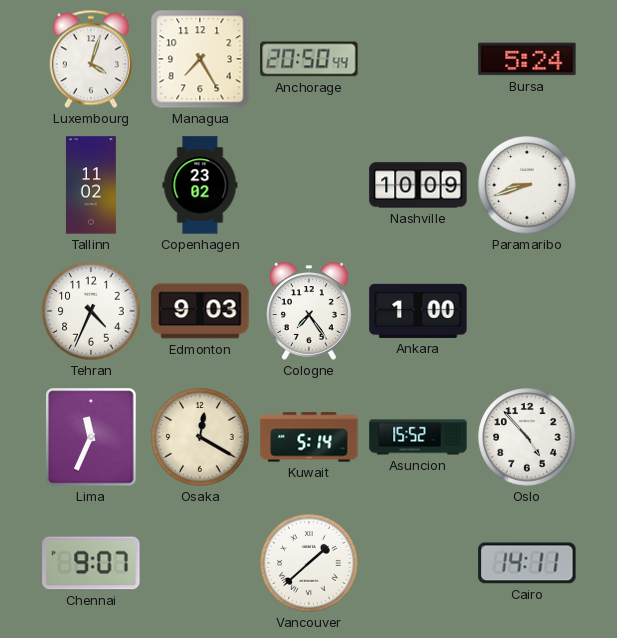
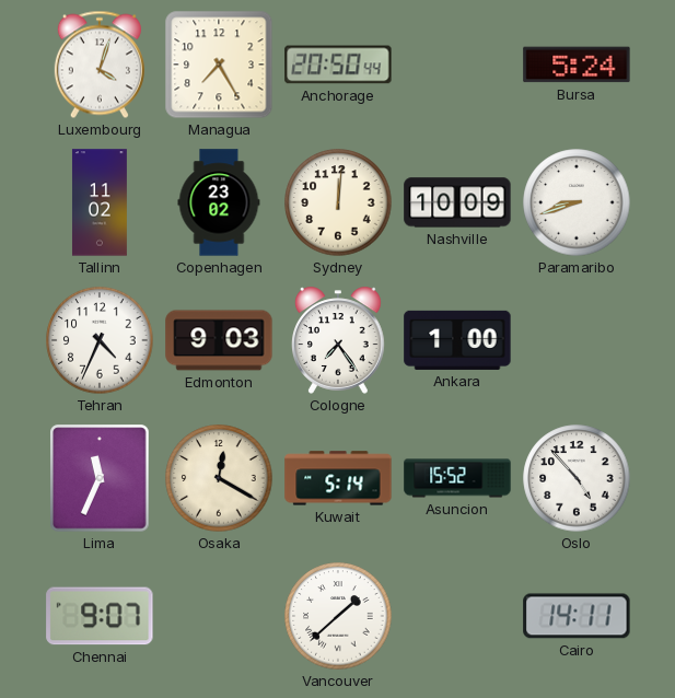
Sydney: none -> 12:01
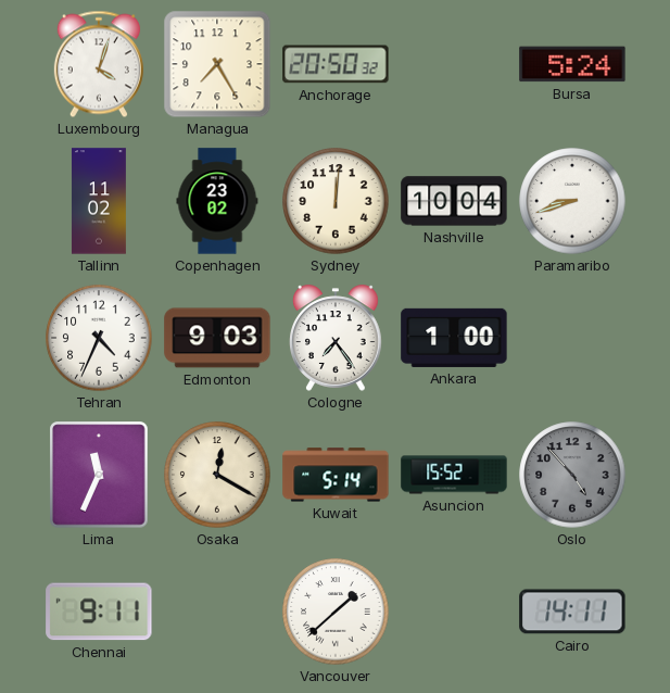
Anchorage: 20:50:44 -> 20:50:32
Nashville: 10:09 -> 10:04
Oslo dial: white -> grey
Chennai: 9:07 -> 9:11
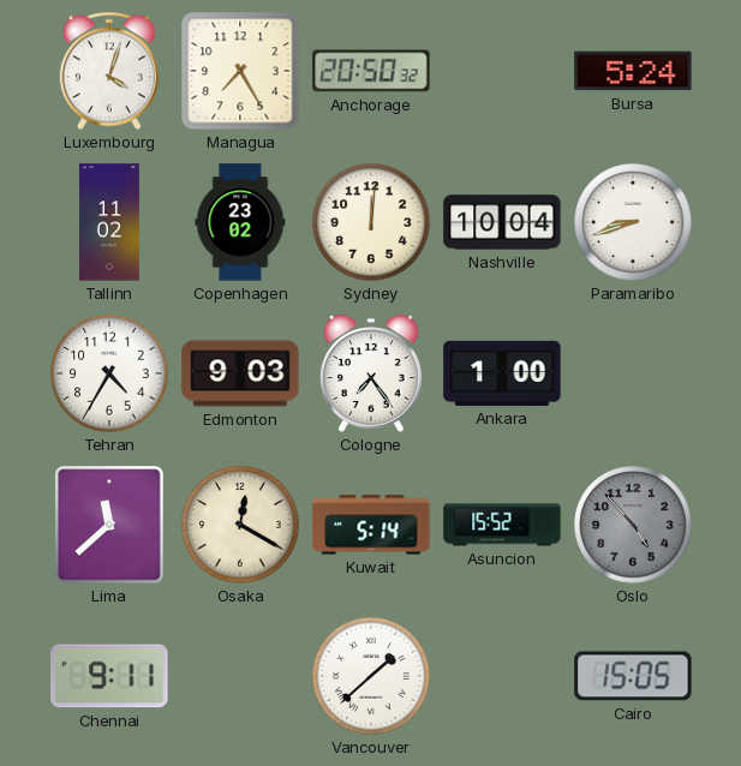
Tehran: 4:34 -> 4:35
Lima: 11:34 -> 11:38
Cairo: 14:11 -> 15:05
